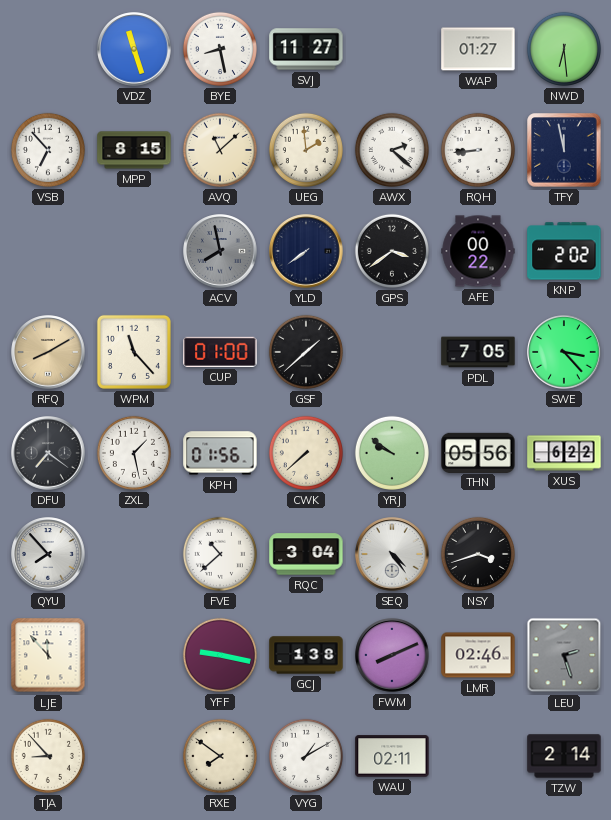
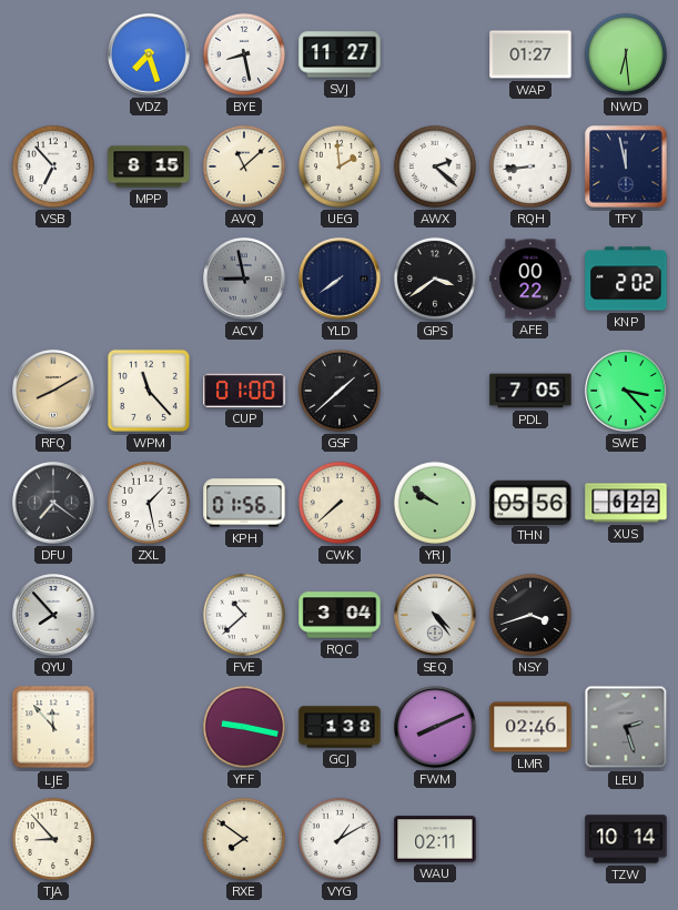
VDZ: 11:27 -> 7:27
ACV: 7:58 -> 8:58
TZW: 2:14 -> 10:14
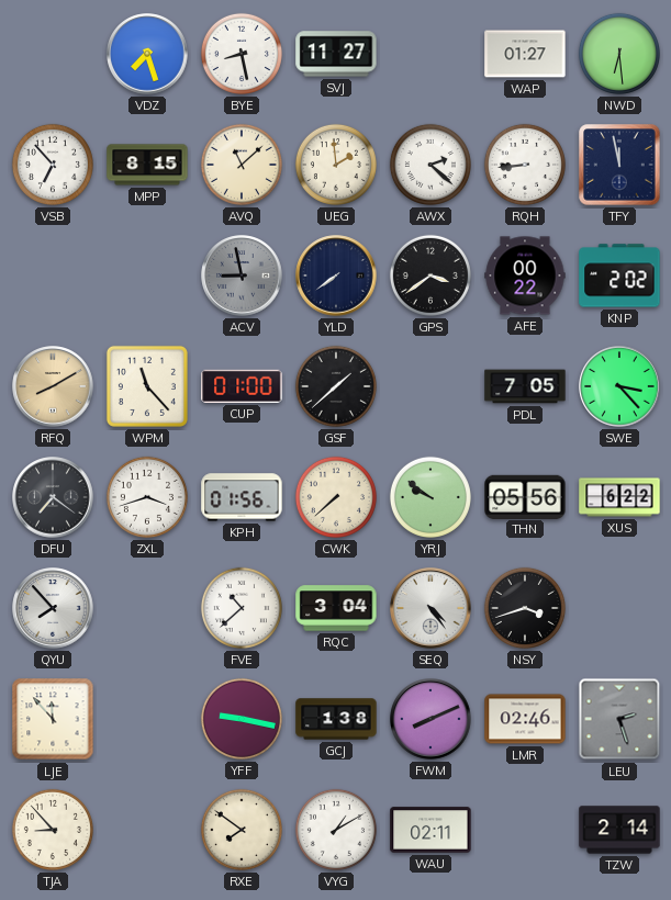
ZXL: 1:28 -> 3:42
TZW: 10:14 -> 2:14
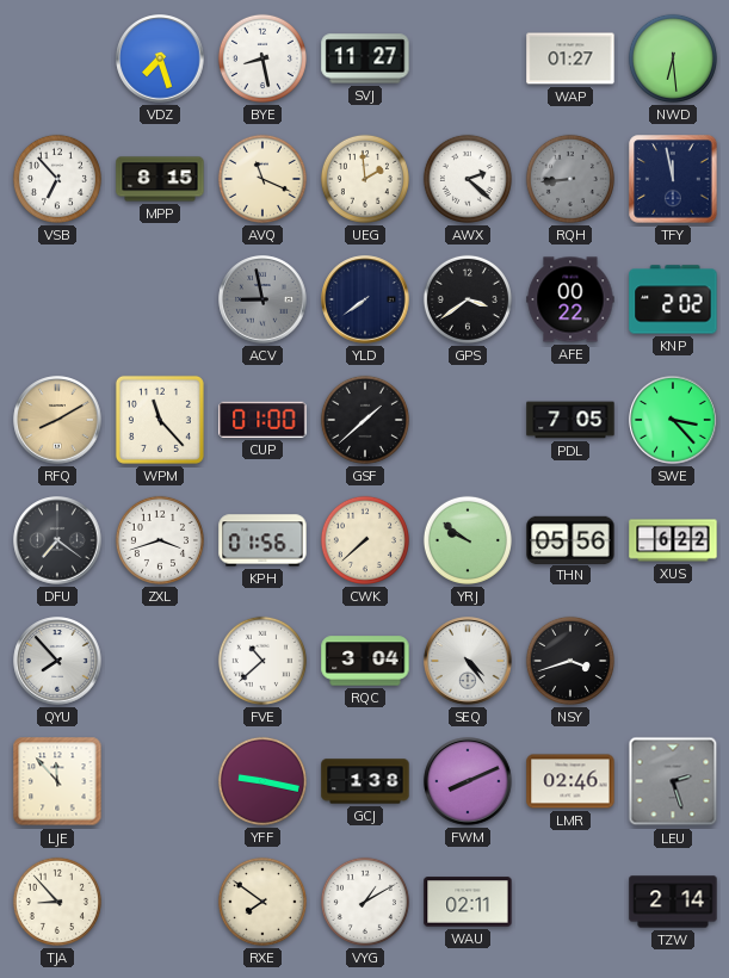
AVQ: 11:08 -> 11:19
RQH dial: white -> grey
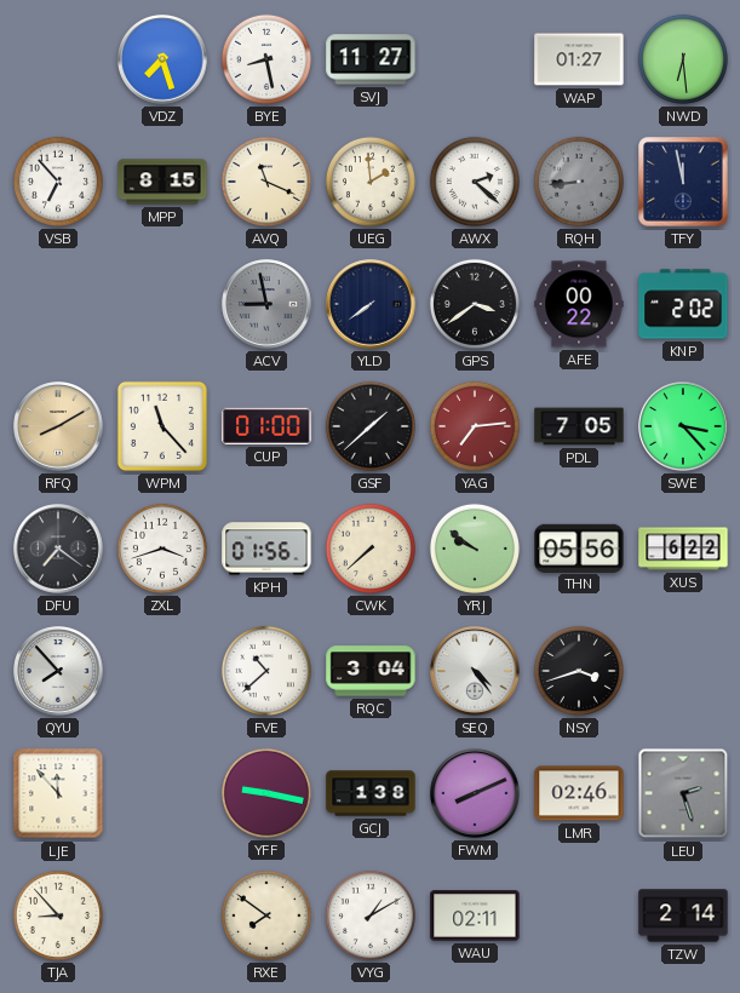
YAG: none -> 7:14
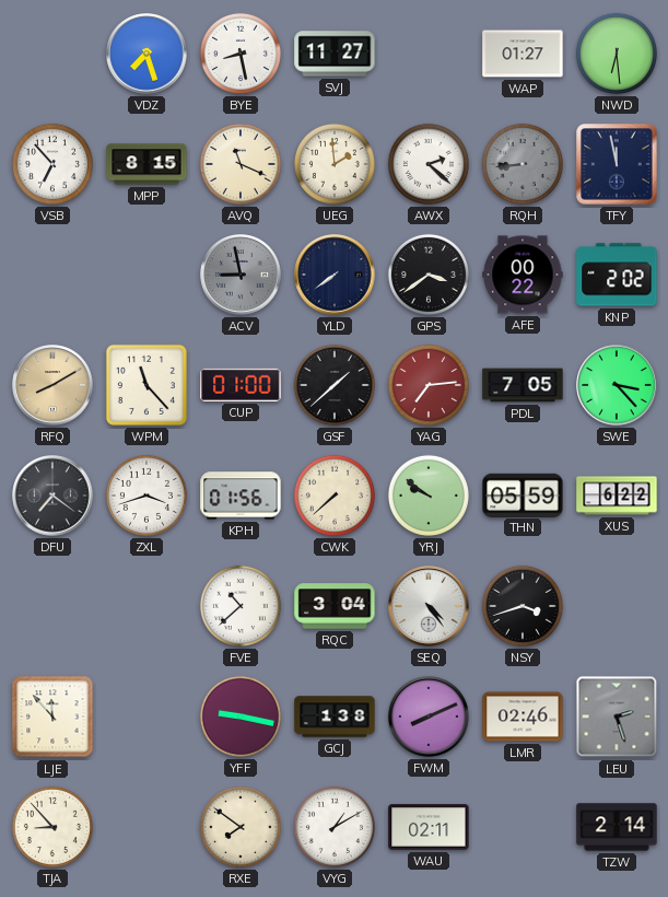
THN: 05:56 -> 05:59
QYU: 7:53 -> none
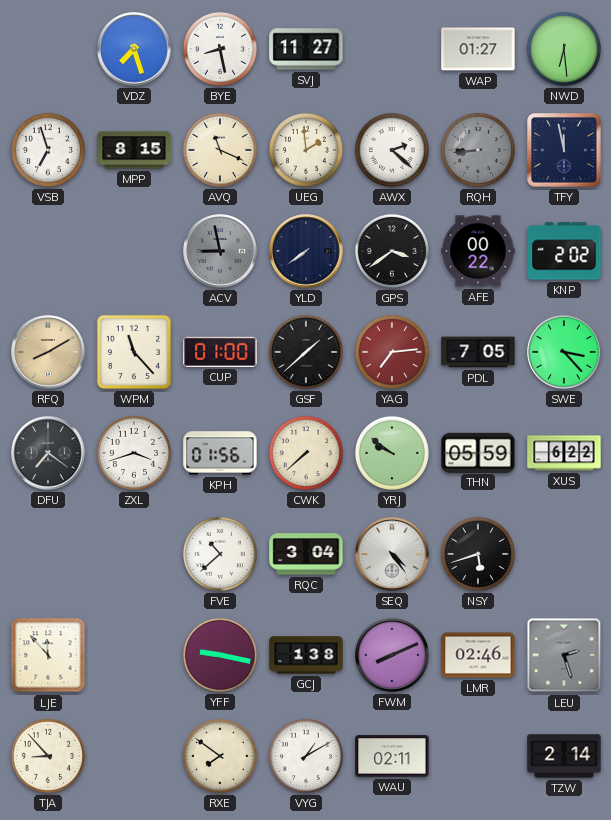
VSB: 6:53 -> 6:57
NSY: 3:42 -> 5:42
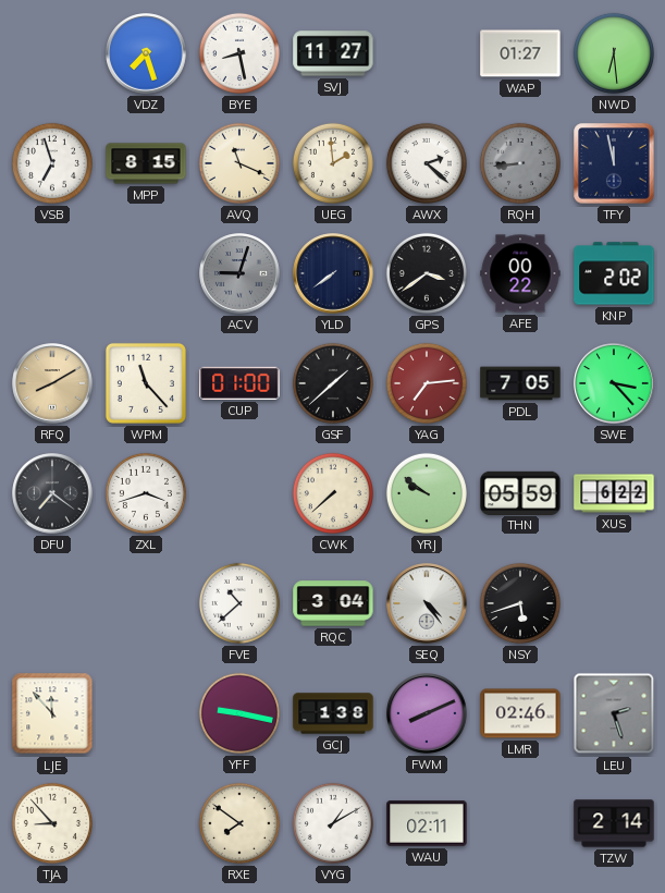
ACV: 8:58 -> 9:03
KPH: 01:56 -> none
